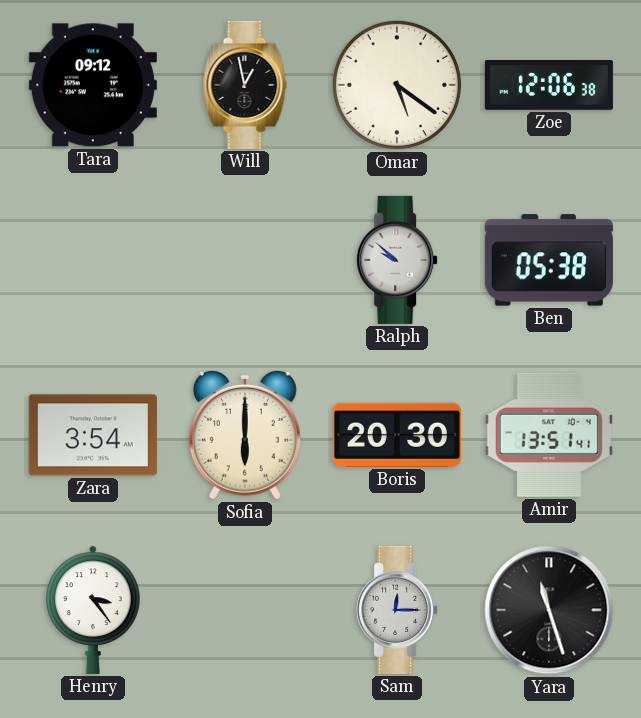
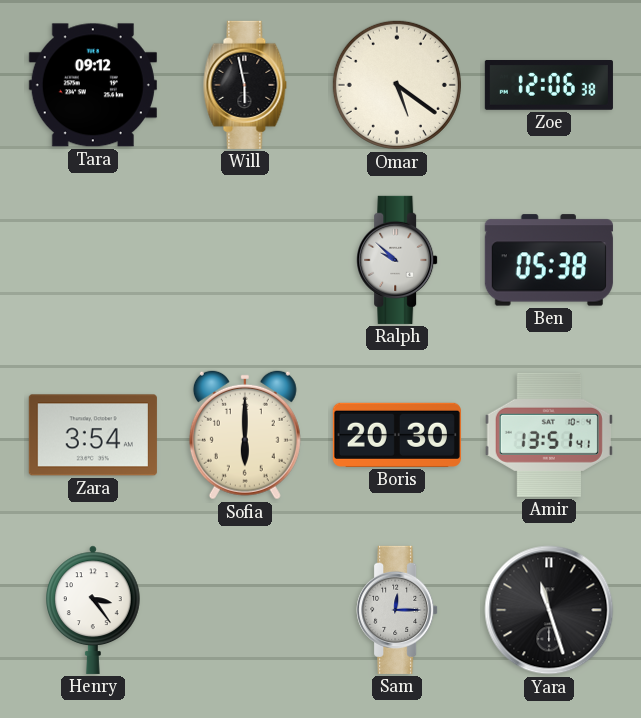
Will: 12:58 -> 5:58
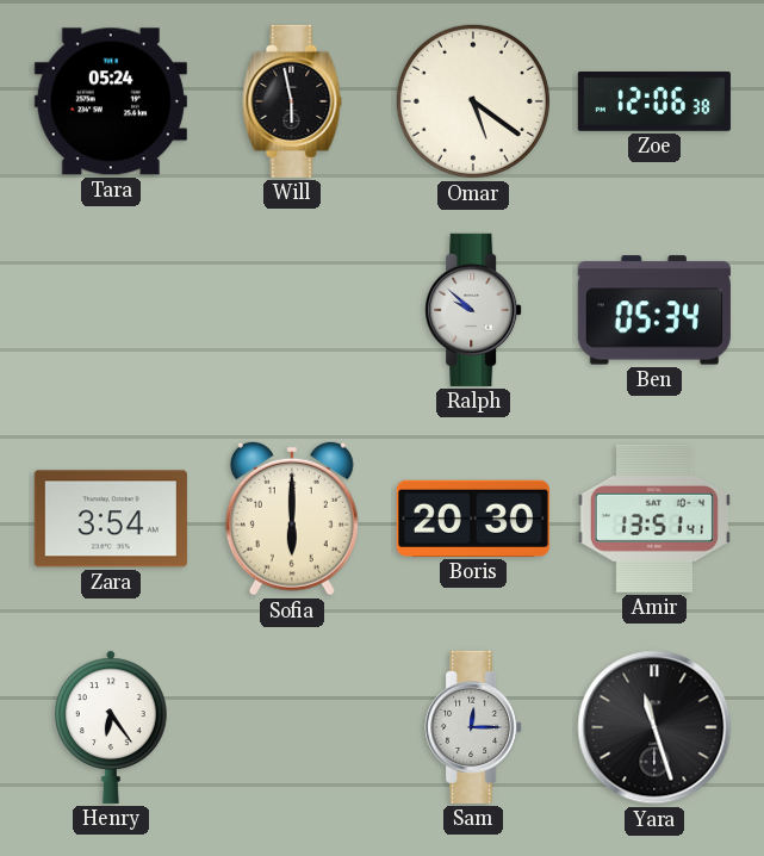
Tara: 09:12 -> 05:24
Ben: 05:38 -> 05:34
Henry: 3:24 -> 6:24
